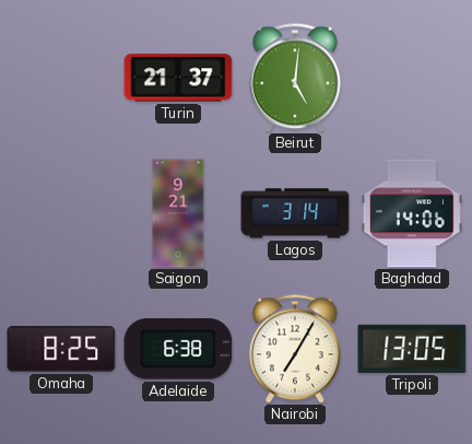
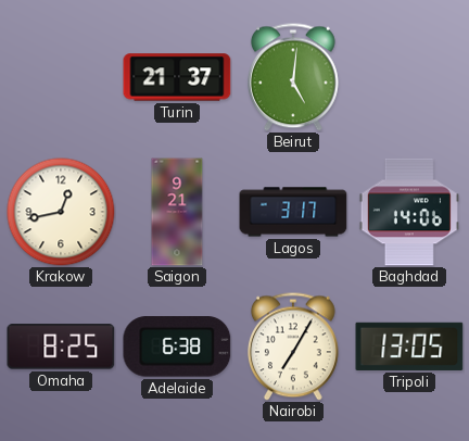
Krakow: none -> 12:43
Lagos: 3:14 -> 3:17
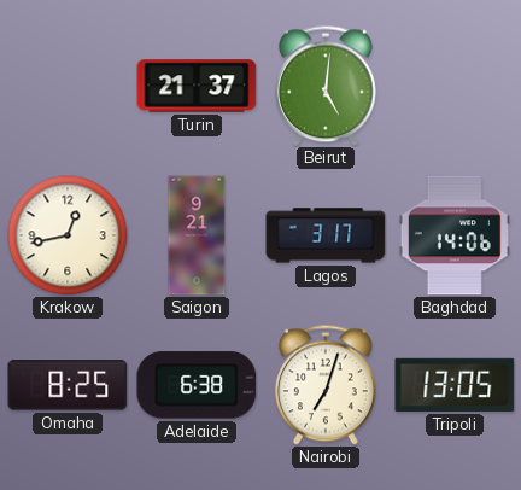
Nairobi: 7:05 -> 7:03
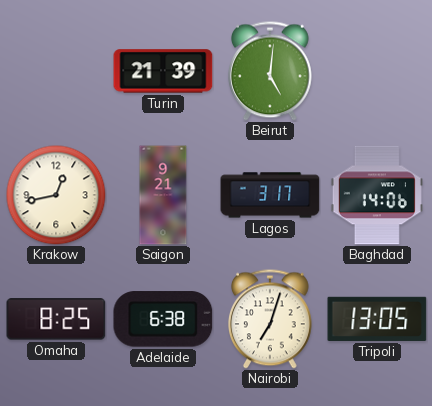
Turin: 21:37 -> 21:39
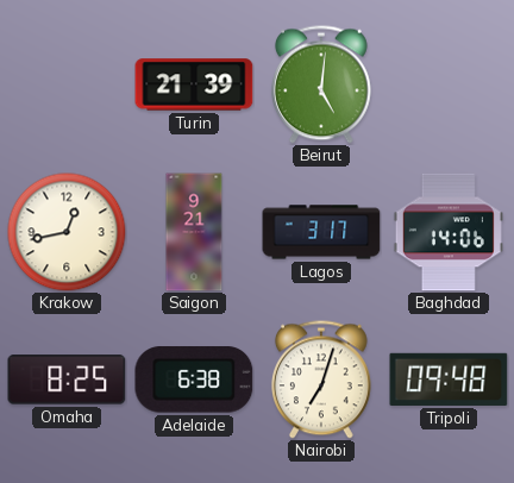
Tripoli: 13:05 -> 09:48
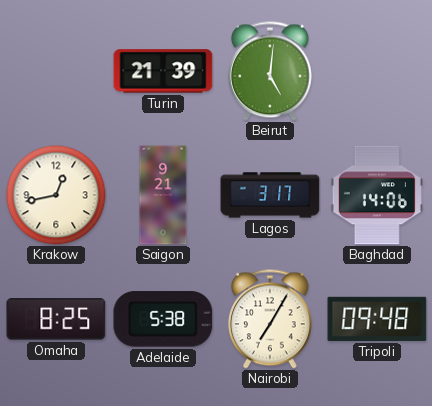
Adelaide: 6:38 -> 5:38
Nairobi: 7:03 -> 7:05
